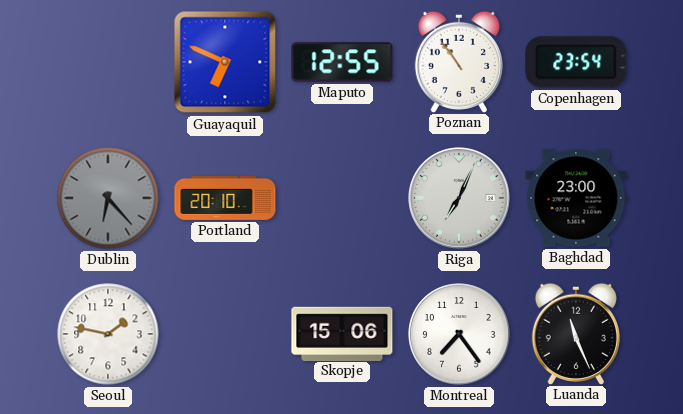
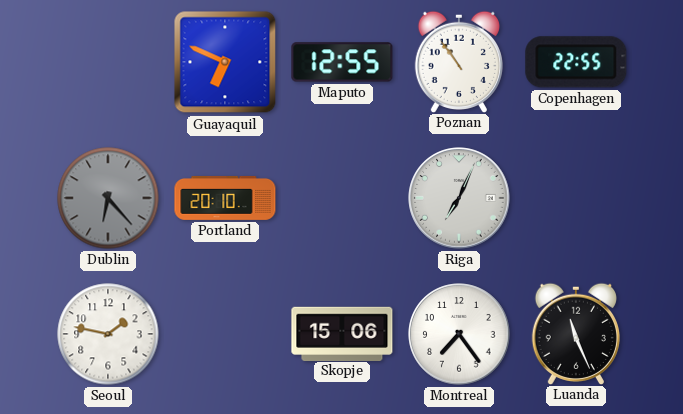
Copenhagen: 23:54 -> 22:55
Baghdad: 23:00 -> none
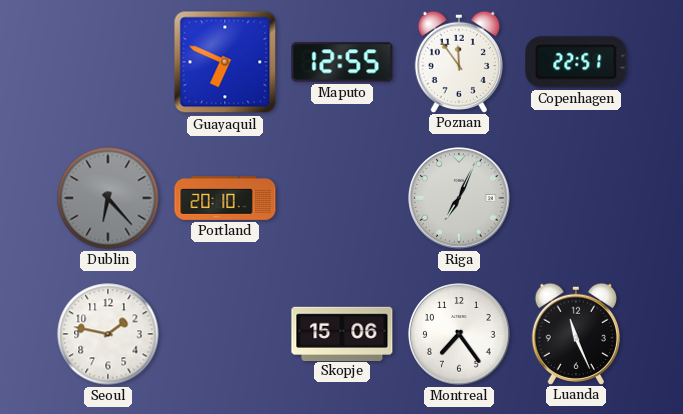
Poznan: 10:54 -> 11:54
Copenhagen: 22:55 -> 22:51
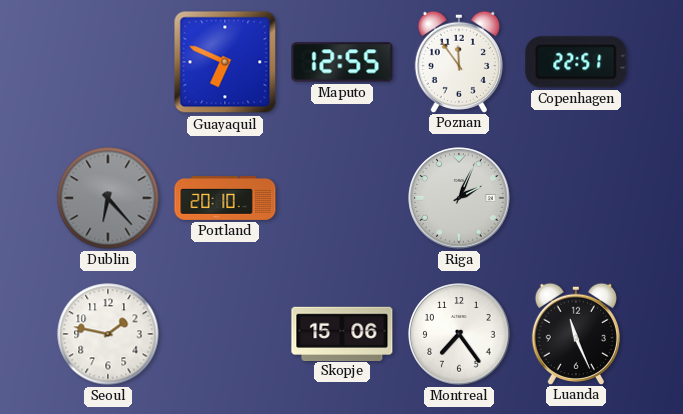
Riga: 7:04 -> 2:04
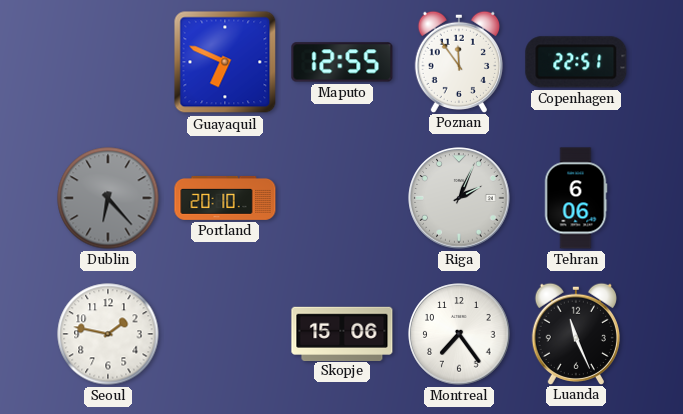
Tehran: none -> 6:06
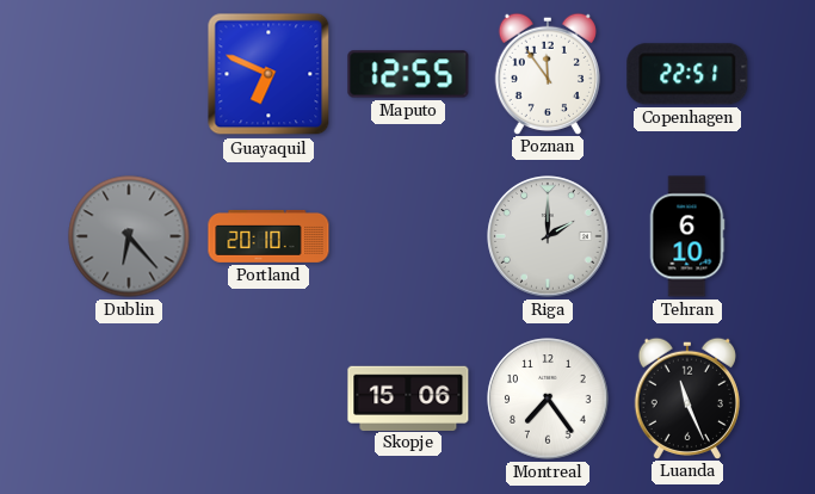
Riga: 2:04 -> 2:00
Tehran: 6:06 -> 6:10
Seoul: 1:47 -> none
